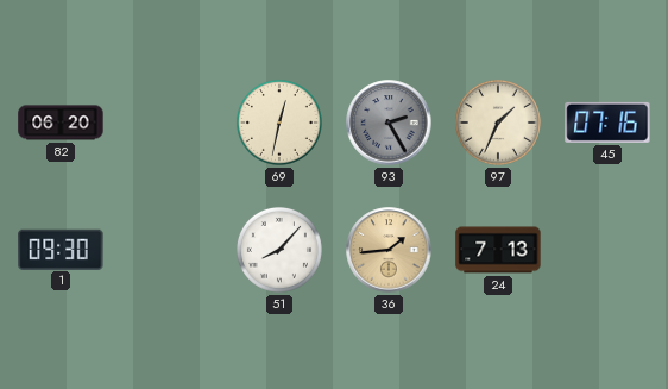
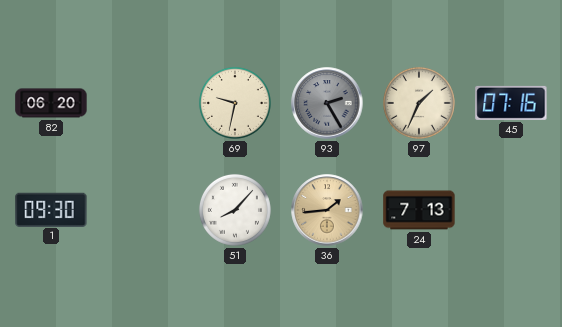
69: 12:32 -> 9:32
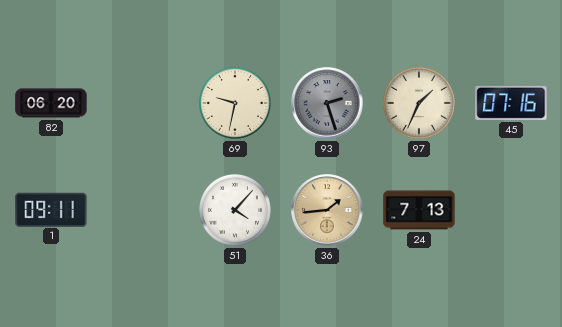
93: 2:25 -> 2:27
1: 09:30 -> 09:11
51: 8:07 -> 4:07
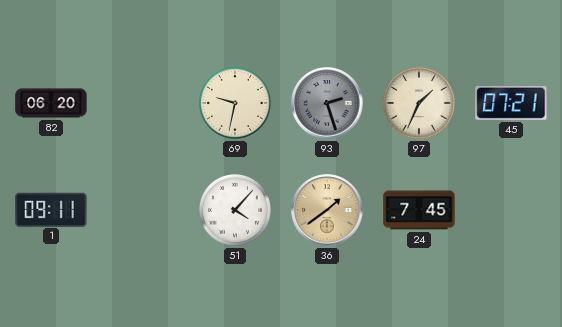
45: 07:16 -> 07:21
36: 1:44 -> 1:39
24: 7:13 -> 7:45
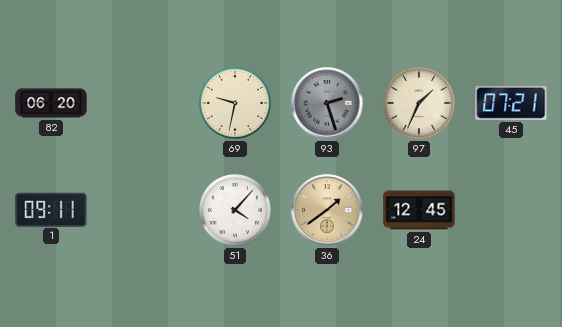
24: 7:45 -> 12:45
